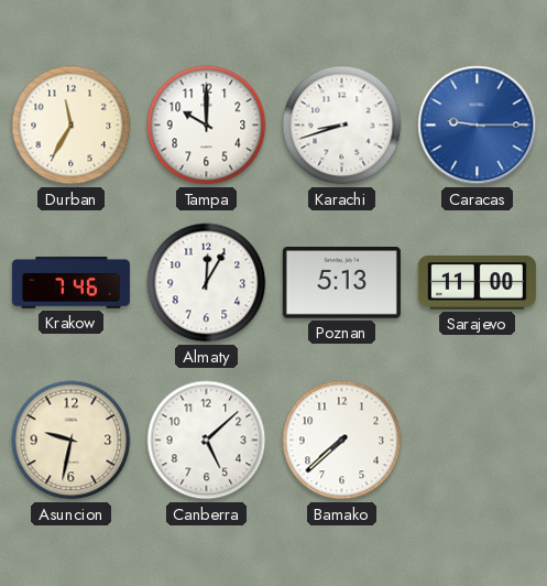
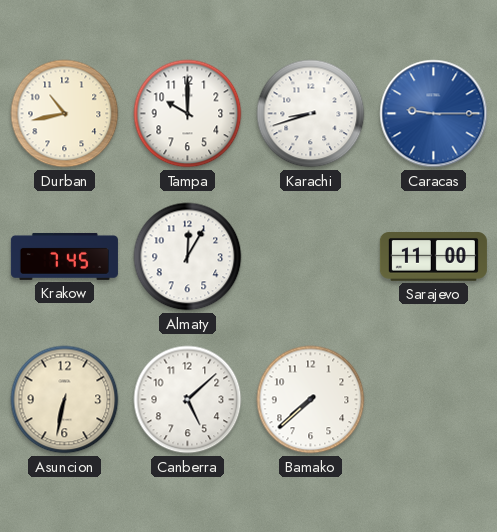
Durban: 11:35 -> 10:43
Krakow: 7:46 -> 7:45
Poznan: 5:13 -> none
Asuncion: 9:32 -> 6:32
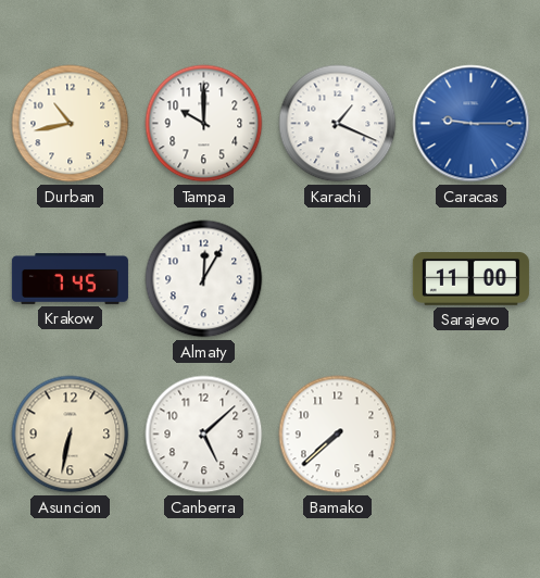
Karachi: 8:42 -> 1:19
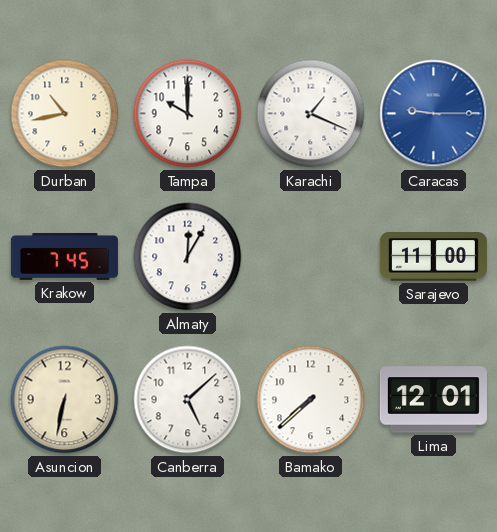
Lima: none -> 12:01
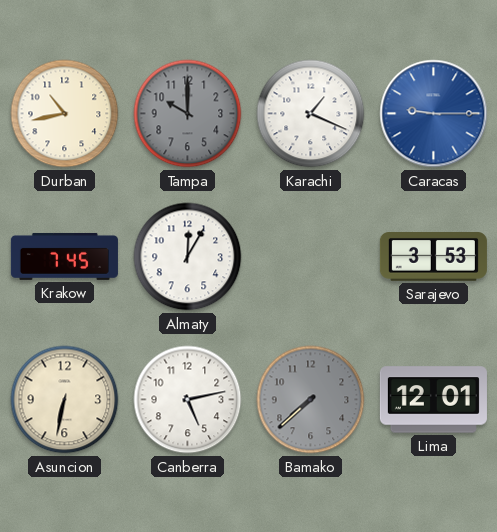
Tampa dial: white -> grey
Sarajevo: 11:00 -> 3:53
Canberra: 5:08 -> 5:13
Bamako dial: white -> grey
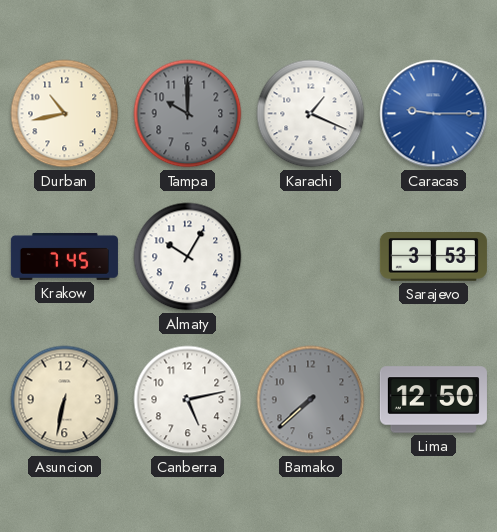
Almaty: 12:05 -> 10:05
Lima: 12:01 -> 12:50
